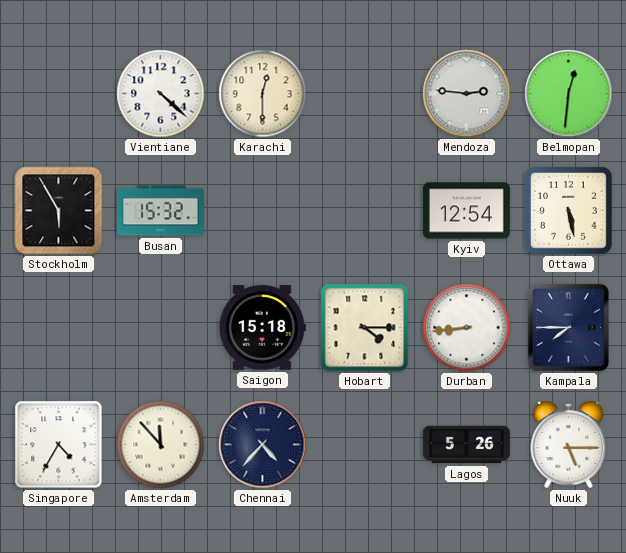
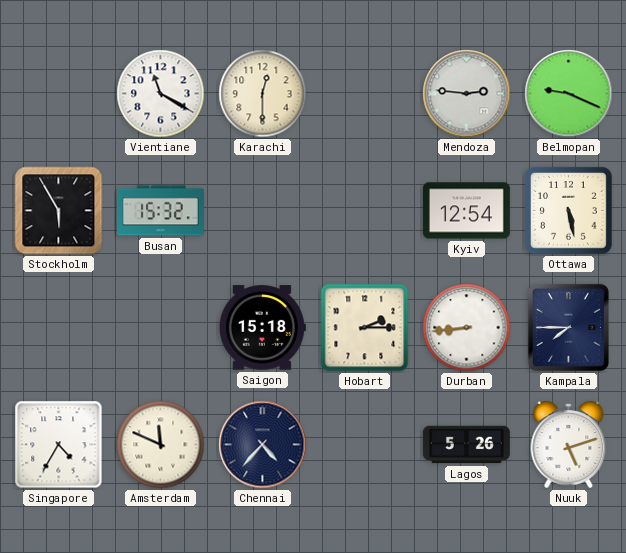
Vientiane: 4:22 -> 11:20
Belmopan: 12:31 -> 9:19
Hobart: 4:15 -> 2:15
Amsterdam: 11:53 -> 11:49
Nuuk: 5:15 -> 5:12
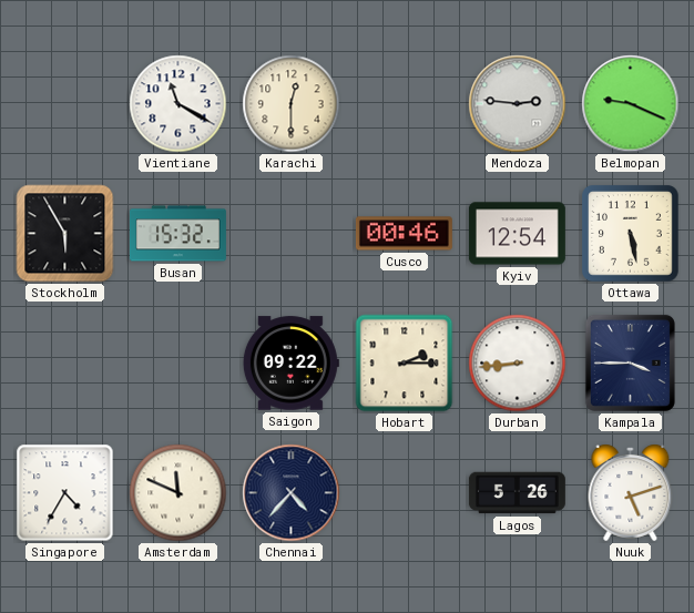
Cusco: none -> 00:46
Saigon: 15:18 -> 09:22
Kampala: 7:45 -> 3:45
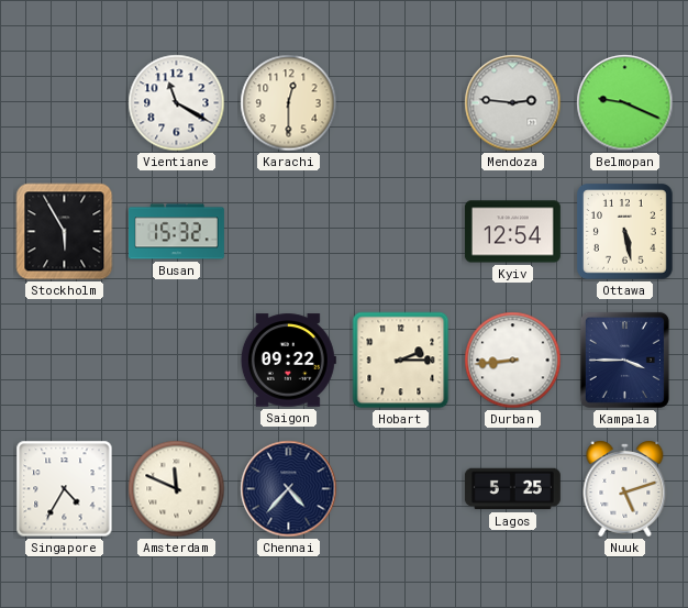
Cusco: 00:46 -> none
Lagos: 5:26 -> 5:25
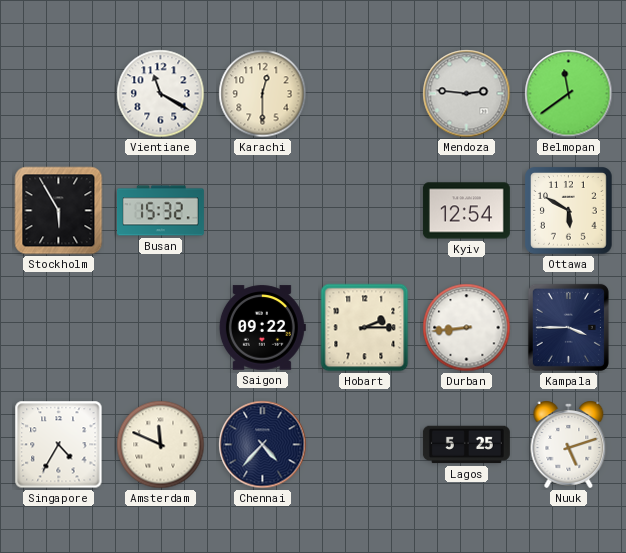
Belmopan: 9:19 -> 11:39
Ottawa: 5:28 -> 5:50
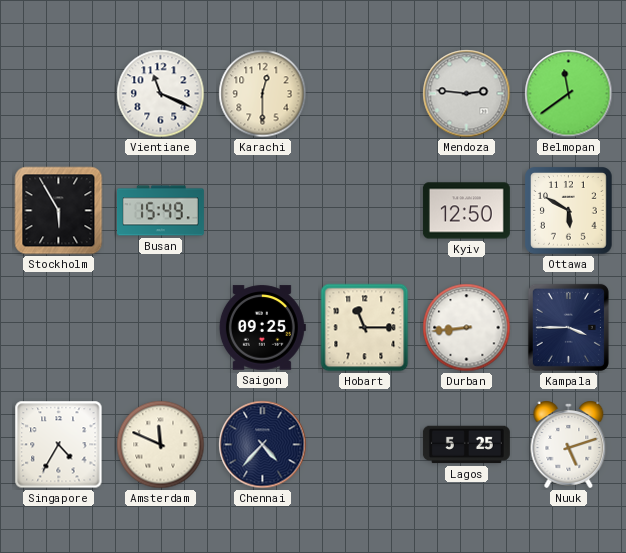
Vientiane: 11:20 -> 11:19
Busan: 15:32 -> 15:49
Kyiv: 12:54 -> 12:50
Saigon: 09:22 -> 09:25
Hobart: 2:15 -> 11:15
